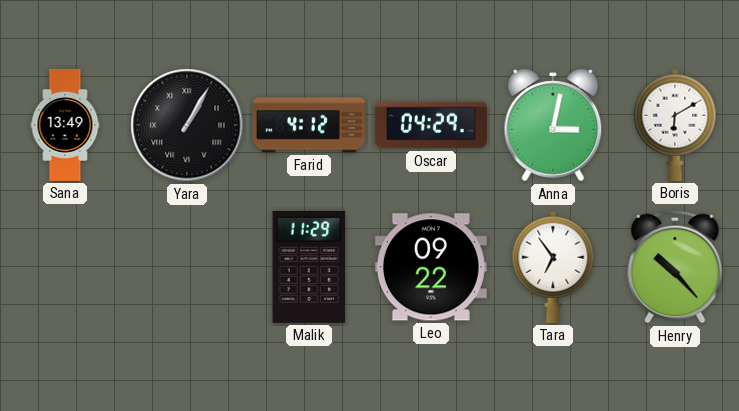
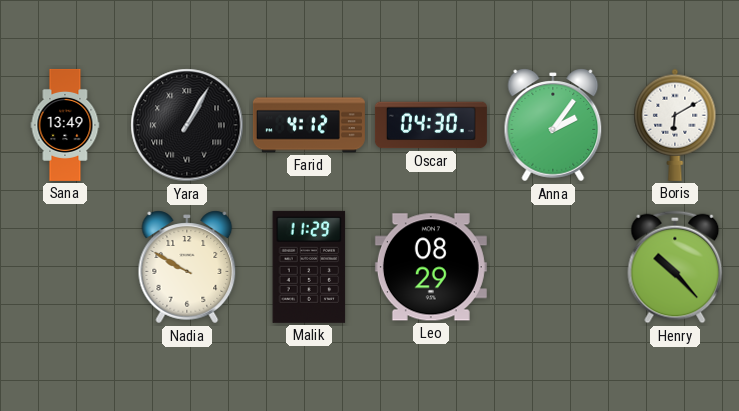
Oscar: 04:29 -> 04:30
Anna: 3:02 -> 2:06
Nadia: none -> 9:50
Leo: 09:22 -> 08:29
Tara: 6:54 -> none
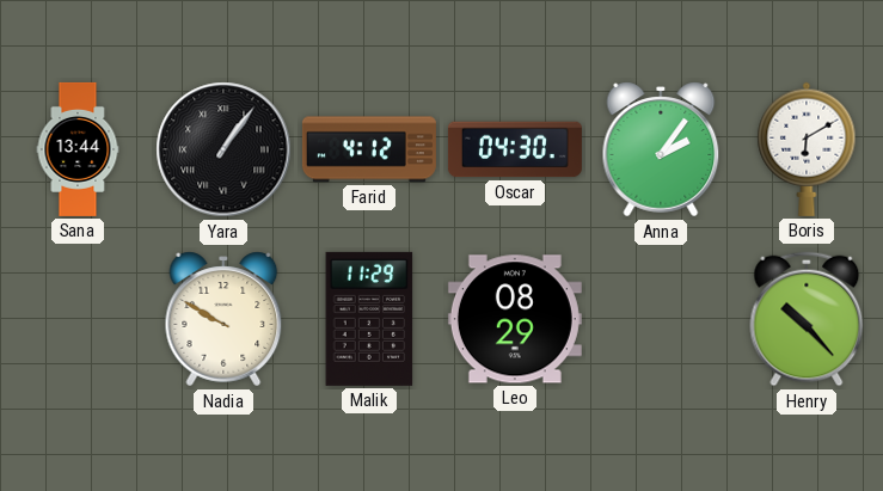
Sana: 13:49 -> 13:44
Yara: 1:05 -> 1:06
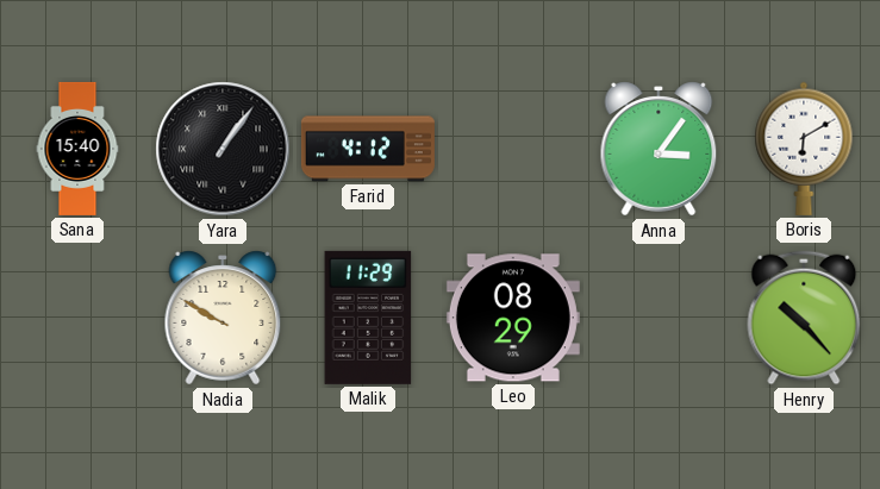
Sana: 13:44 -> 15:40
Oscar: 04:30 -> none
Anna: 2:06 -> 3:06
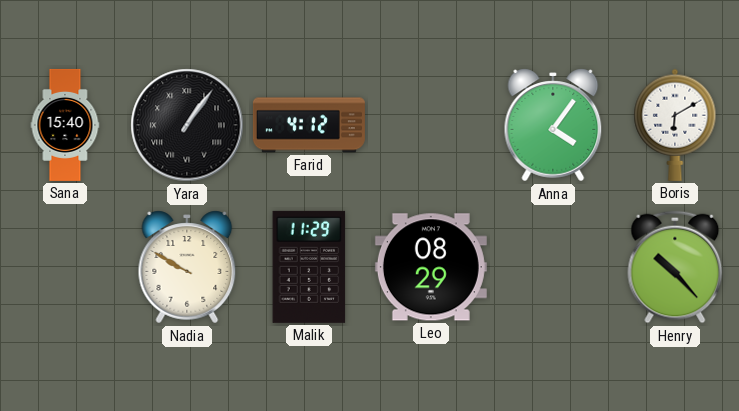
Anna: 3:06 -> 4:06
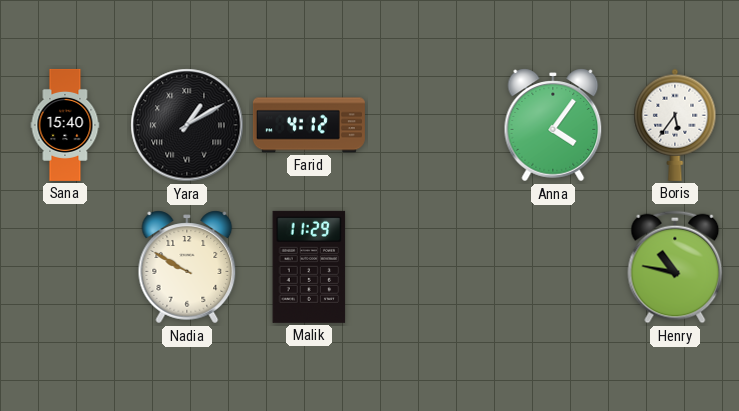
Yara: 1:06 -> 1:10
Boris: 6:10 -> 5:36
Leo: 08:29 -> none
Henry: 10:23 -> 10:47
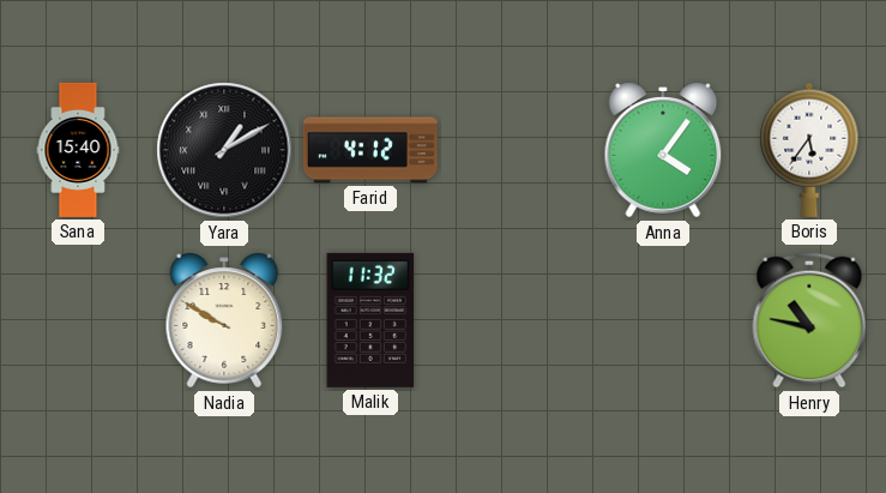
Malik: 11:29 -> 11:32
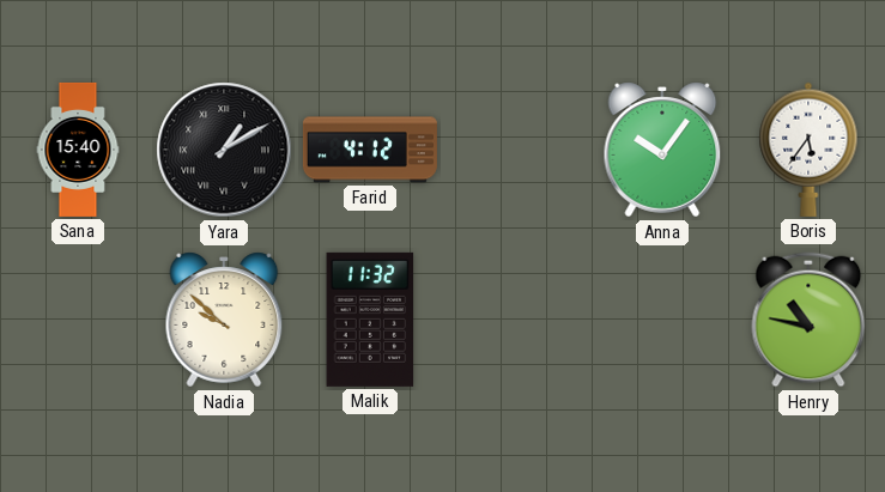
Anna: 4:06 -> 10:06
Nadia: 9:50 -> 9:52
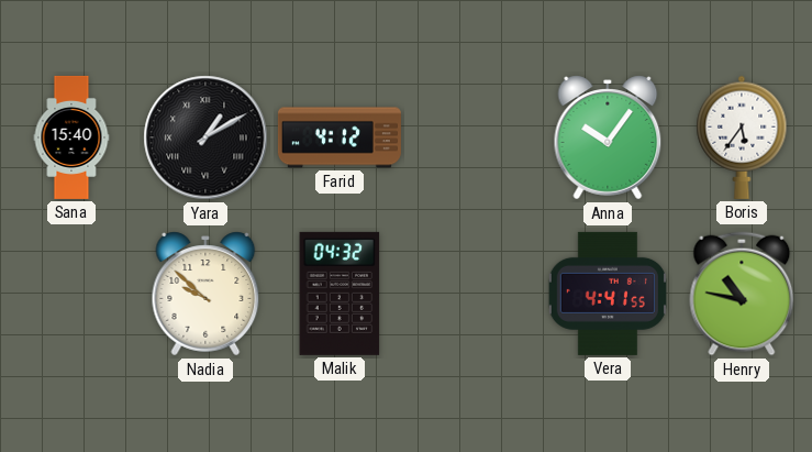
Malik: 11:32 -> 04:32
Vera: none -> 4:41
